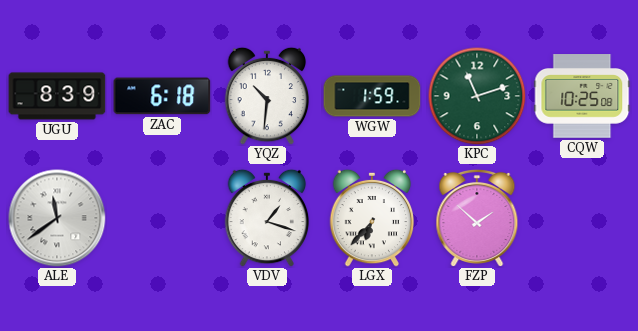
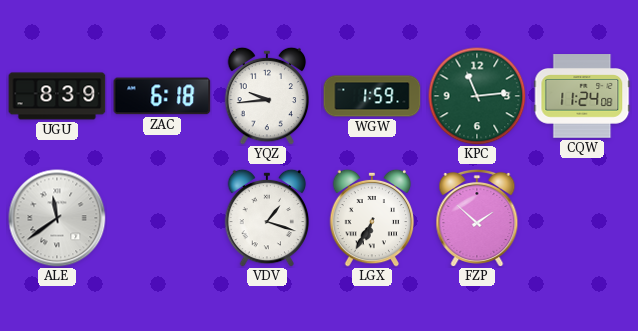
YQZ: 10:31 -> 9:44
KPC: 11:12 -> 11:14
CQW: 10:25 -> 11:24
LGX: 6:37 -> 6:35
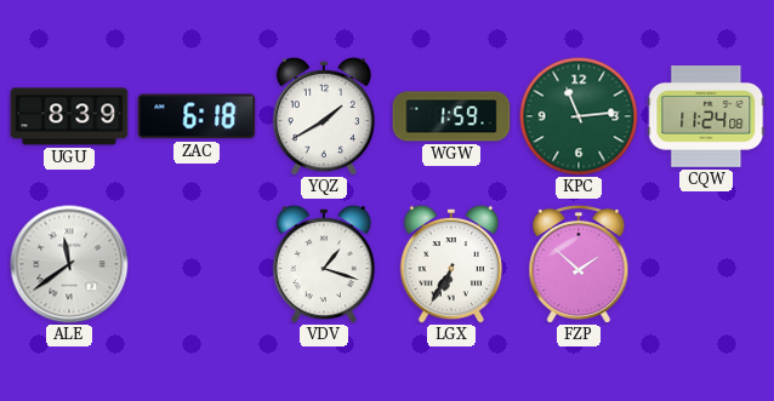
YQZ: 9:44 -> 1:40
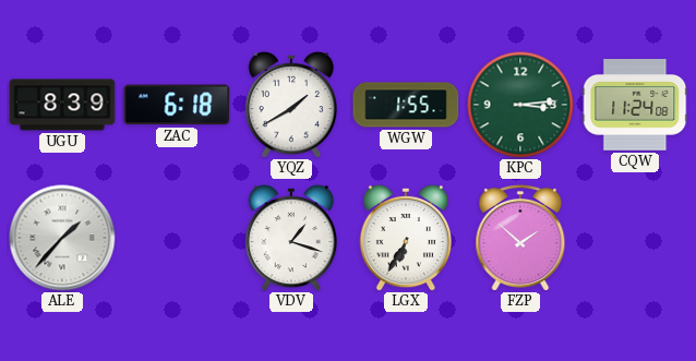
WGW: 1:59 -> 1:55
KPC: 11:14 -> 3:14
ALE: 11:39 -> 1:37
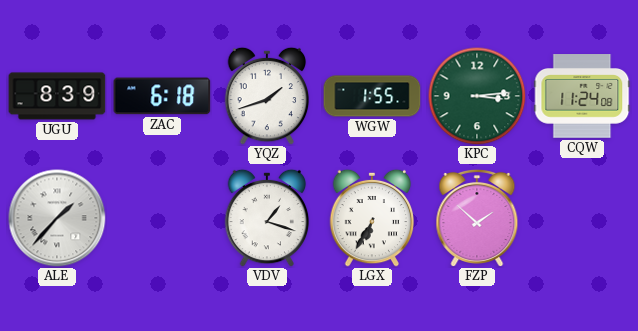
YQZ: 1:40 -> 1:42
